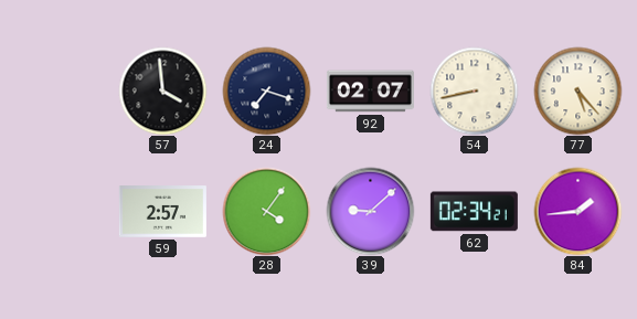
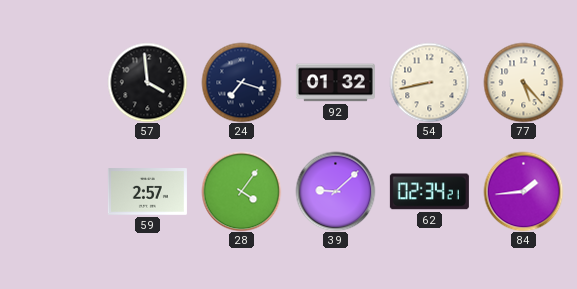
92: 02:07 -> 01:32
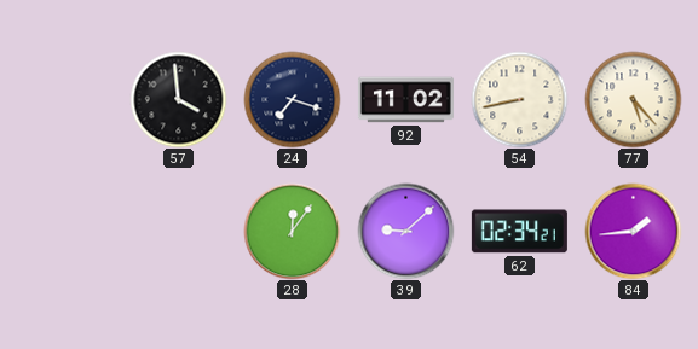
92: 01:32 -> 11:02
59: 2:57 -> none
28: 4:06 -> 12:06
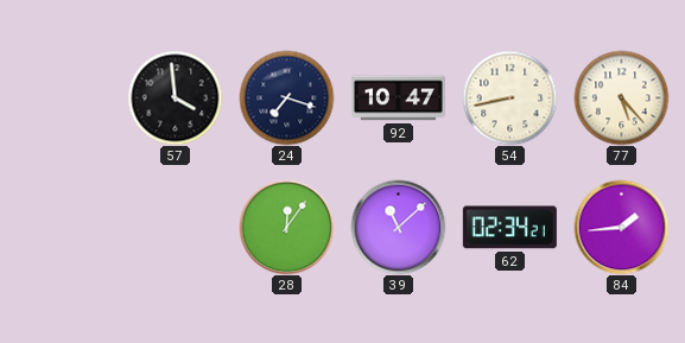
92: 11:02 -> 10:47
39: 9:08 -> 11:08
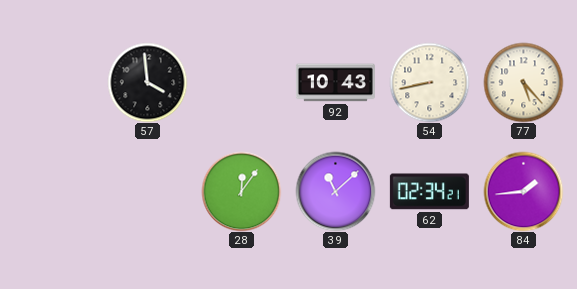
24: 7:18 -> none
92: 10:47 -> 10:43
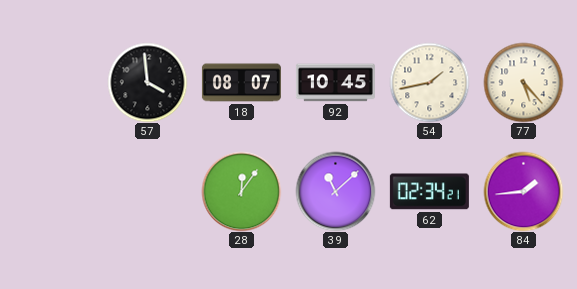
18: none -> 08:07
92: 10:43 -> 10:45
54: 8:43 -> 1:43
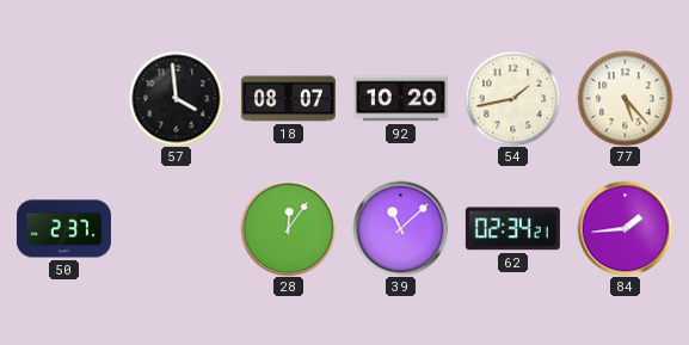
92: 10:45 -> 10:20
50: none -> 2:37
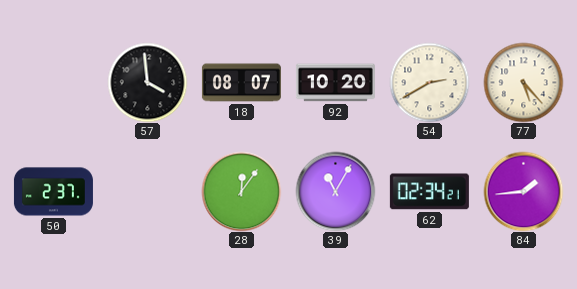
54: 1:43 -> 2:40
39: 11:08 -> 11:05
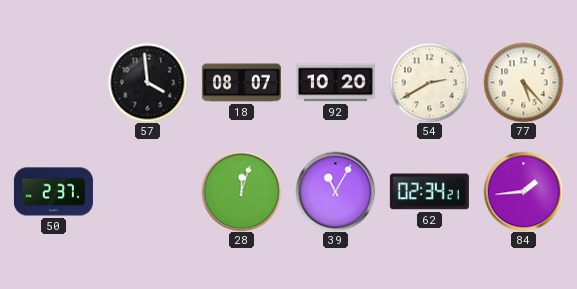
28: 12:06 -> 12:03
